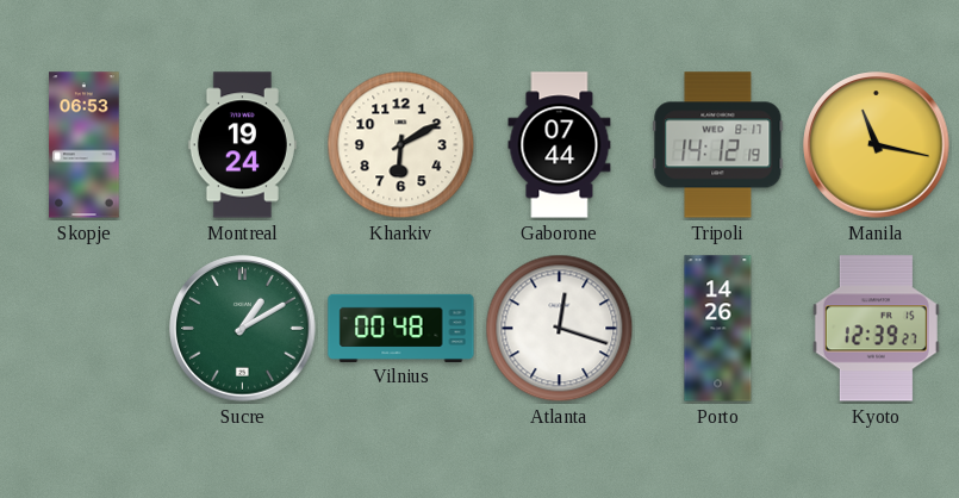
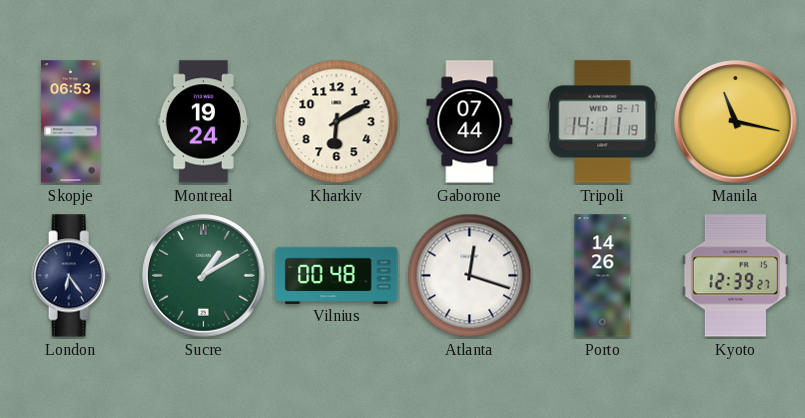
Tripoli: 14:12 -> 14:11
London: none -> 6:24
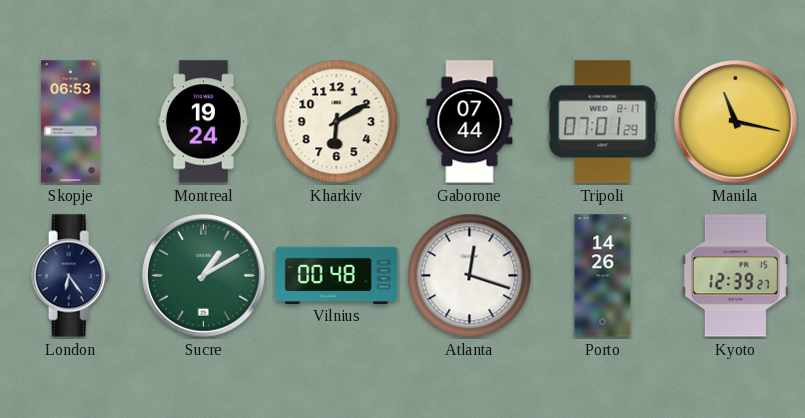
Tripoli: 14:11 -> 07:01
